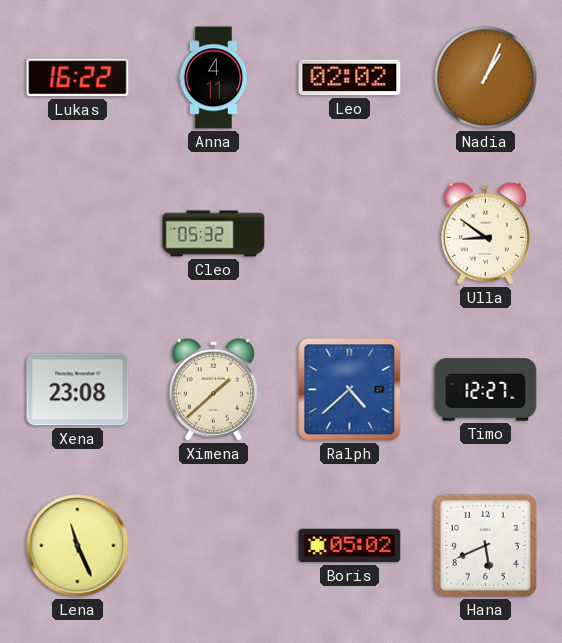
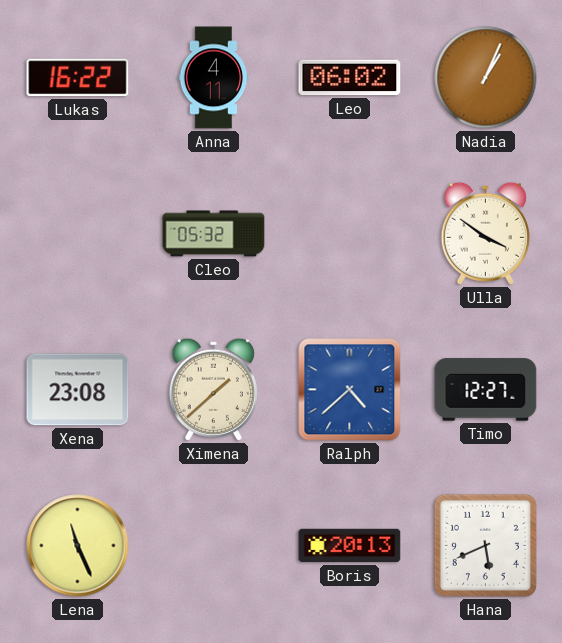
Leo: 02:02 -> 06:02
Ulla: 8:51 -> 3:51
Boris: 05:02 -> 20:13
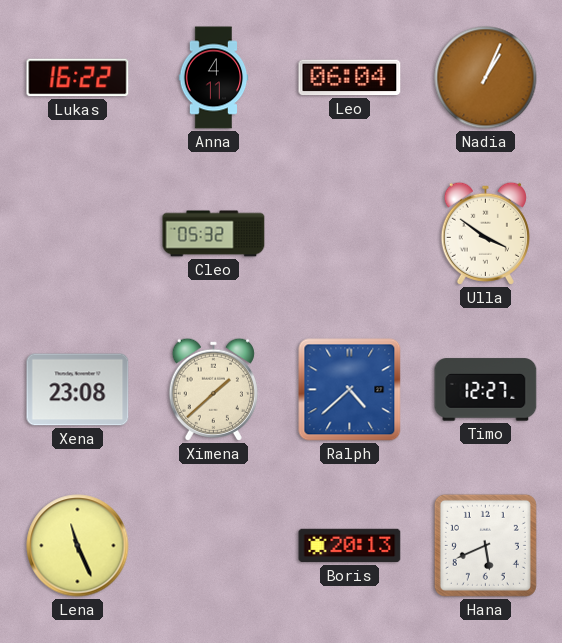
Leo: 06:02 -> 06:04
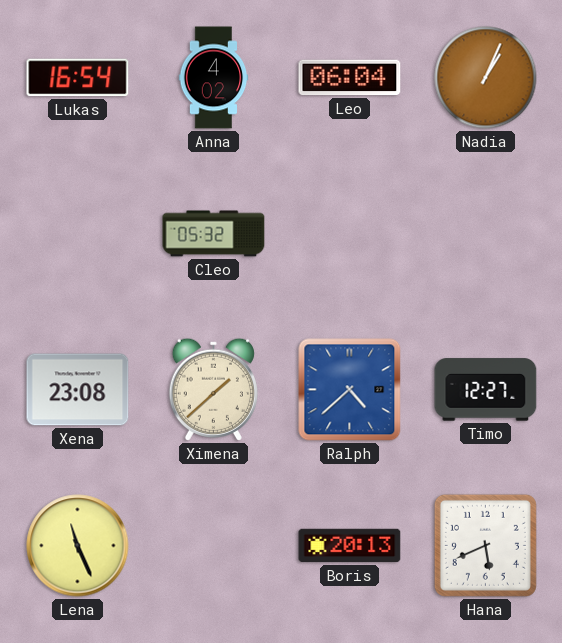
Lukas: 16:22 -> 16:54
Anna: 4:11 -> 4:02
Ulla: 3:51 -> none
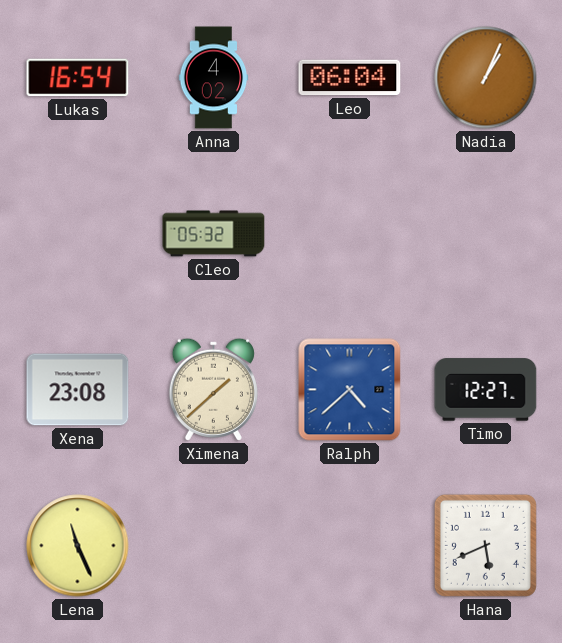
Boris: 20:13 -> none
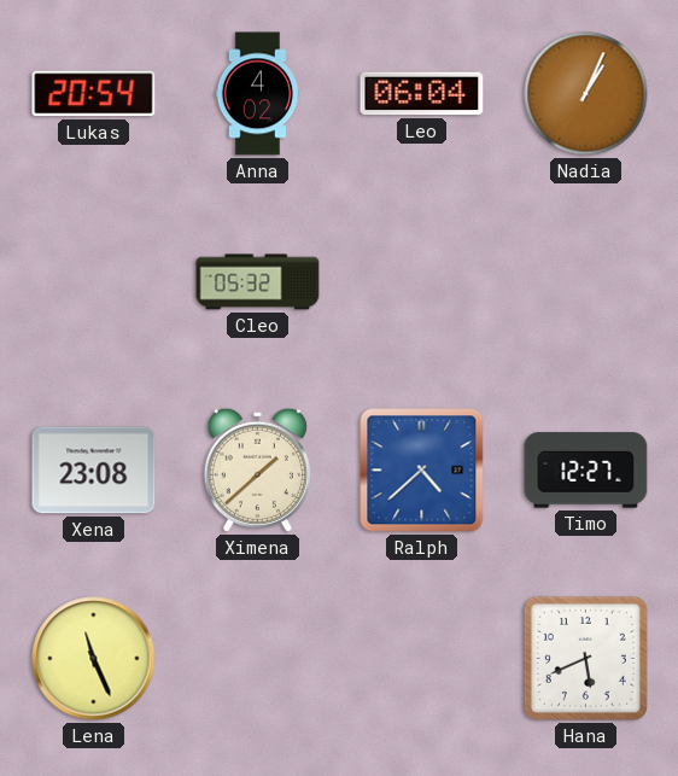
Lukas: 16:54 -> 20:54
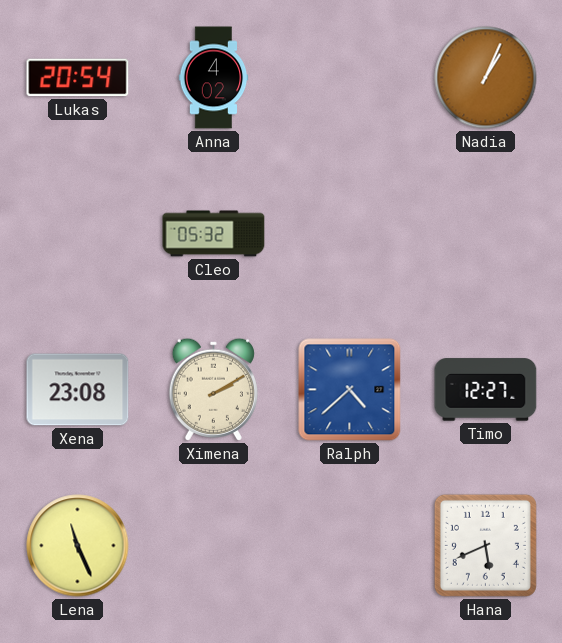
Leo: 06:04 -> none
Ximena: 1:38 -> 2:10
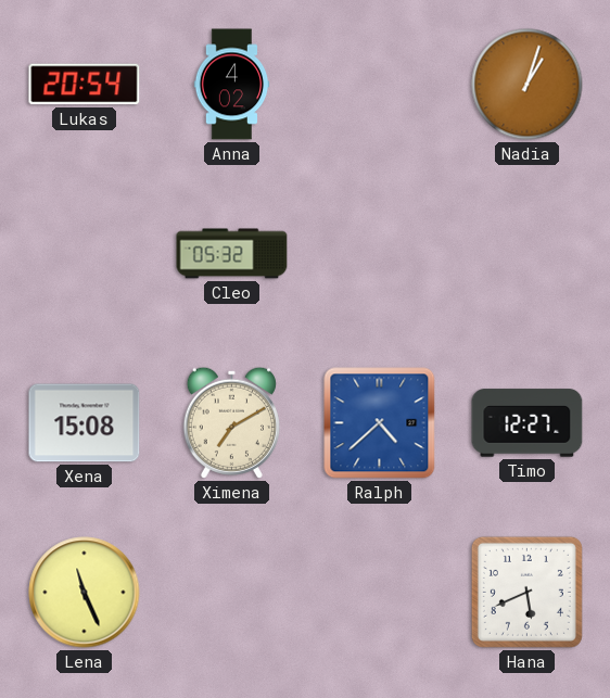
Nadia: 1:04 -> 1:03
Xena: 23:08 -> 15:08
Ximena: 2:10 -> 7:10
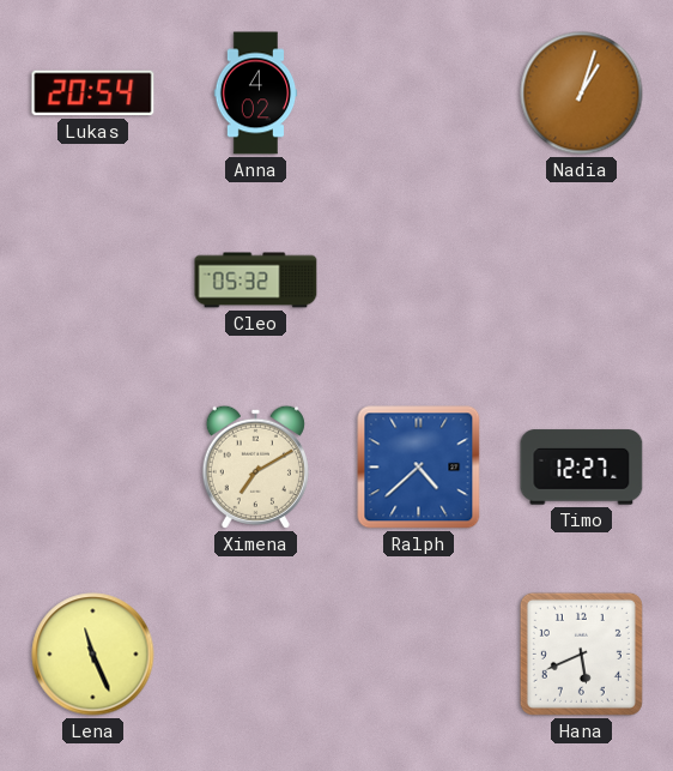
Xena: 15:08 -> none
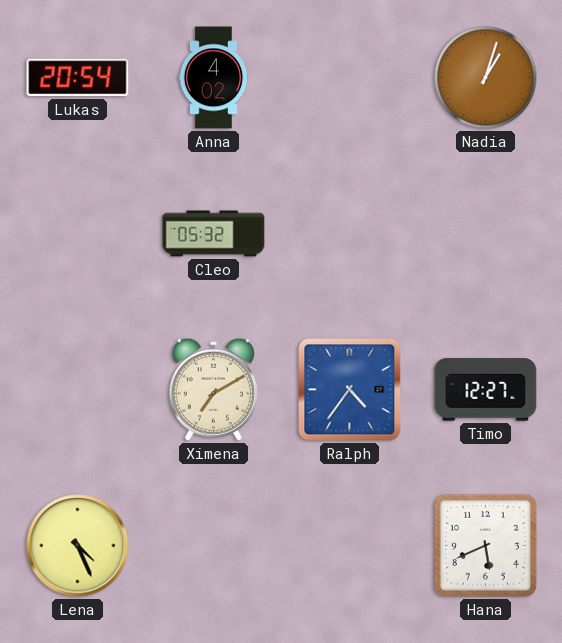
Ralph: 4:38 -> 4:36
Lena: 11:26 -> 4:26
